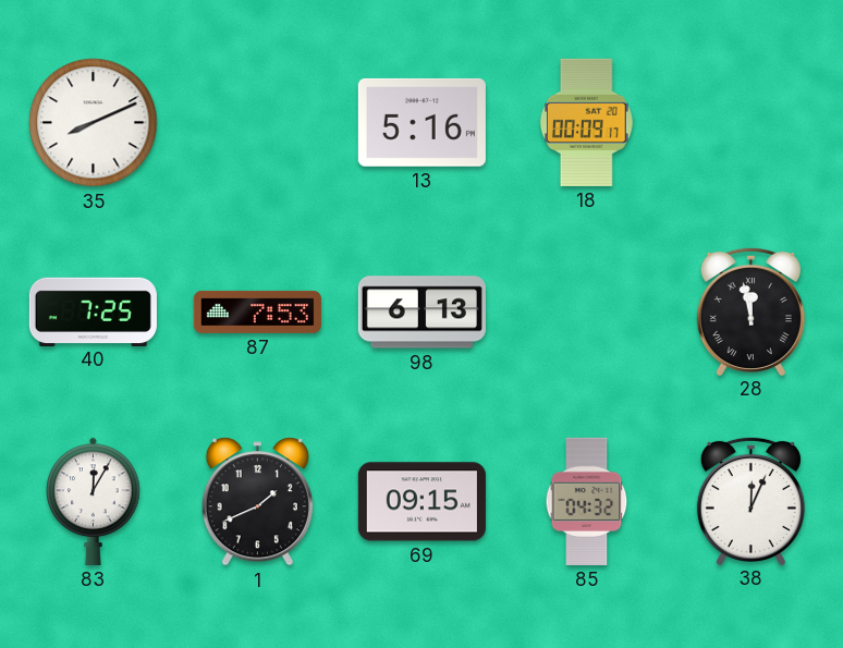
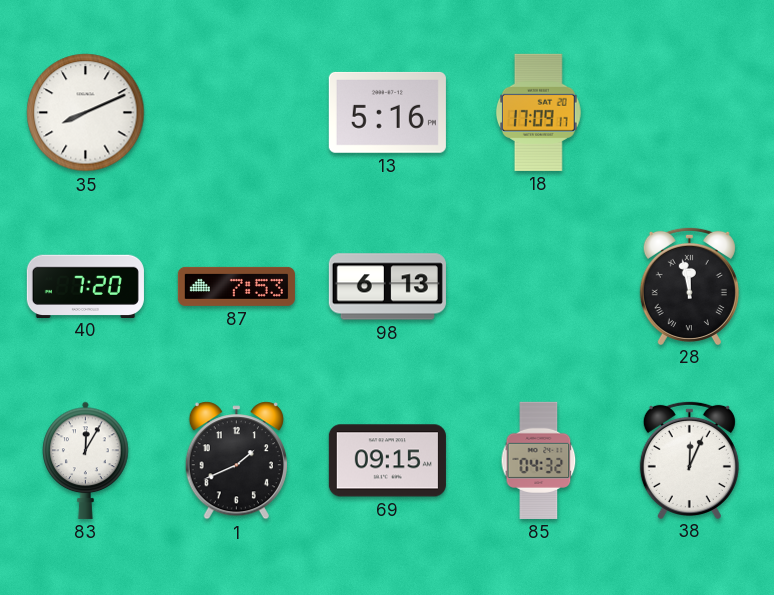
18: 00:09 -> 17:09
40: 7:25 -> 7:20
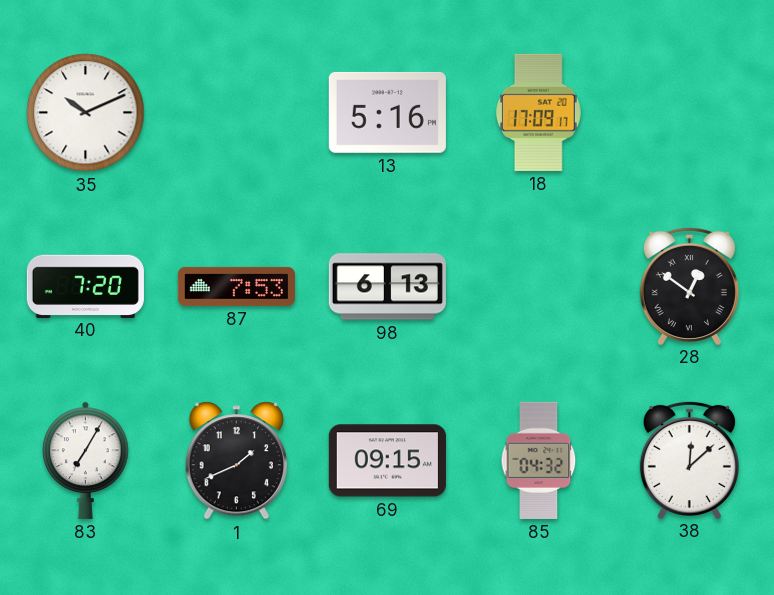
35: 8:11 -> 10:11
28: 11:58 -> 12:51
83: 12:05 -> 7:05
38: 12:04 -> 12:08
